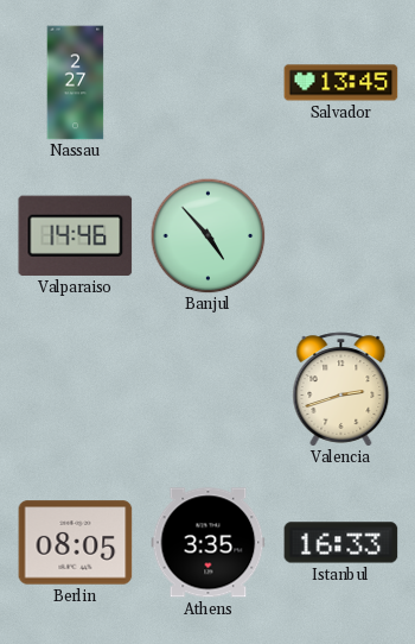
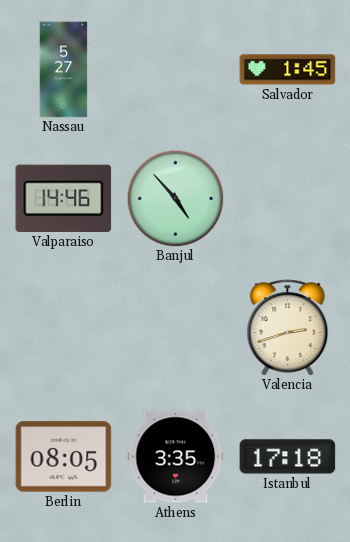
Nassau: 2:27 -> 5:27
Salvador: 13:45 -> 1:45
Istanbul: 16:33 -> 17:18
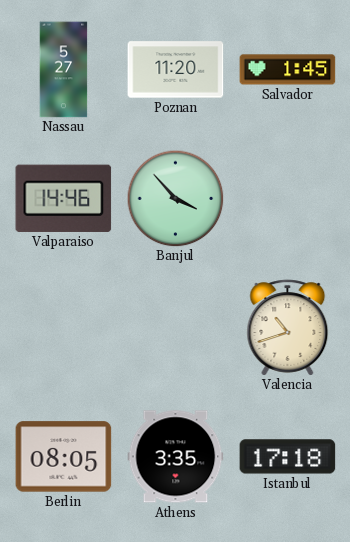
Poznan: none -> 11:20
Banjul: 4:53 -> 3:53
Valencia: 2:42 -> 10:42
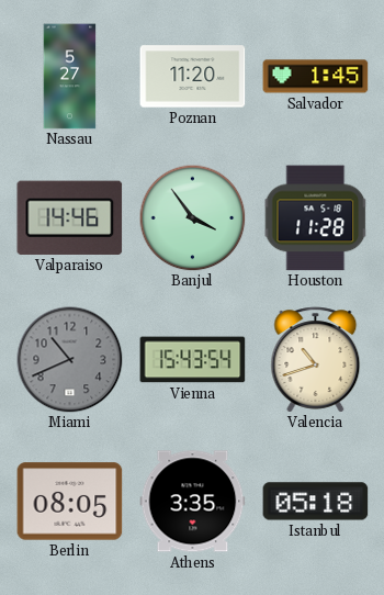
Banjul: 3:53 -> 3:54
Houston: none -> 11:28
Miami: none -> 10:41
Vienna: none -> 15:43
Istanbul: 17:18 -> 05:18
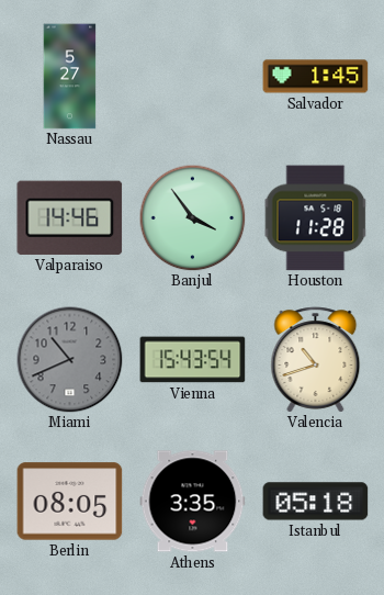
Poznan: 11:20 -> none
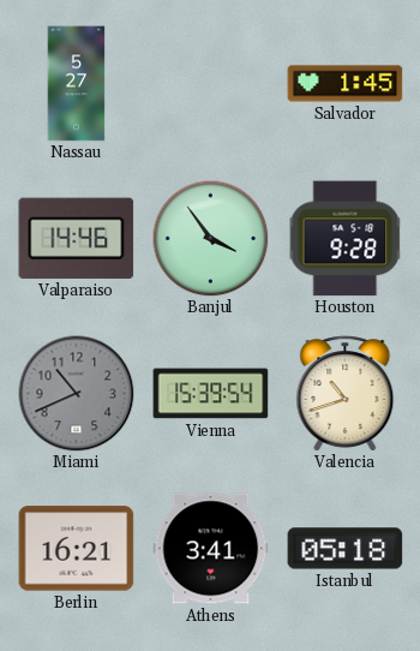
Houston: 11:28 -> 9:28
Vienna: 15:43 -> 15:39
Berlin: 08:05 -> 16:21
Athens: 3:35 -> 3:41
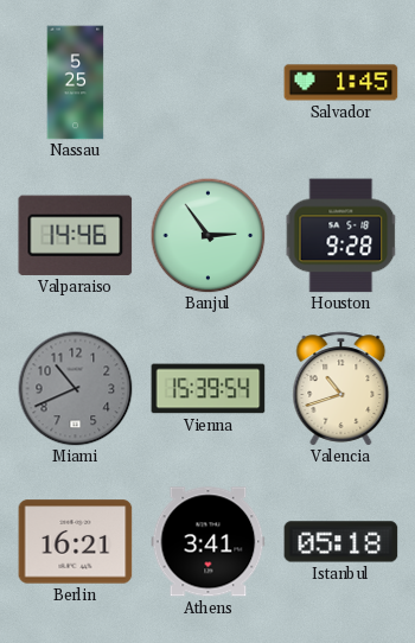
Nassau: 5:27 -> 5:25
Banjul: 3:54 -> 2:54
